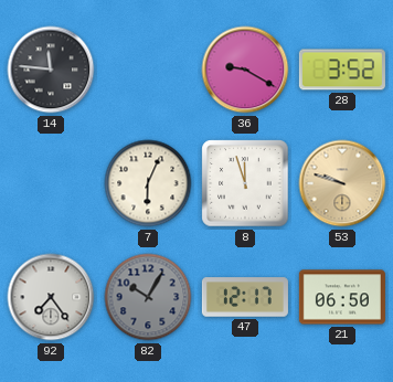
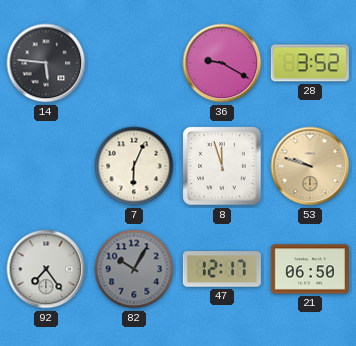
14: 11:46 -> 5:46
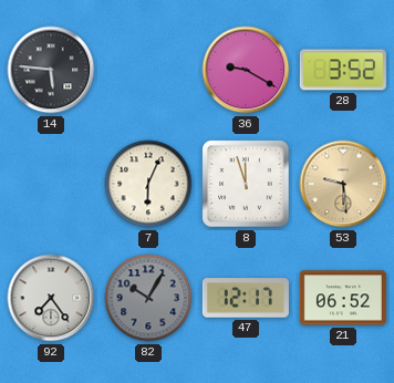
53: 9:48 -> 9:29
21: 06:50 -> 06:52
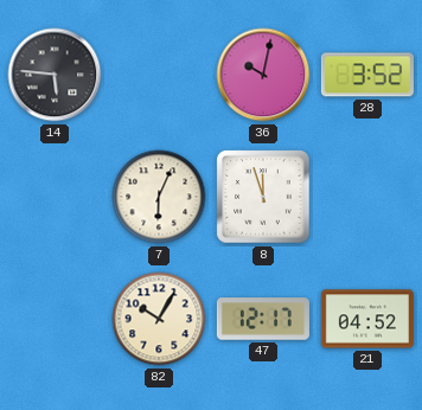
36: 9:20 -> 10:02
53: 9:29 -> none
92: 7:24 -> none
82 dial: grey -> cream
21: 06:52 -> 04:52
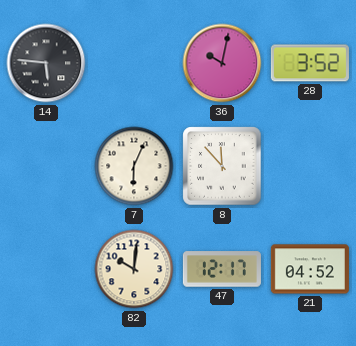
8: 11:57 -> 11:53
82: 10:05 -> 10:01
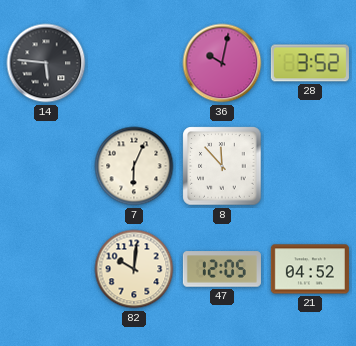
47: 12:17 -> 12:05
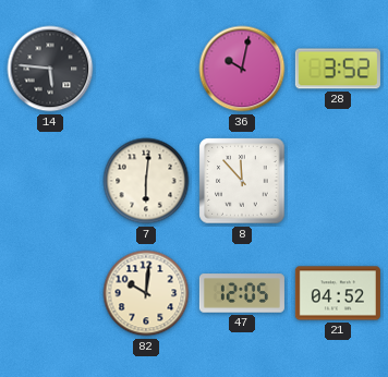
7: 6:04 -> 6:01
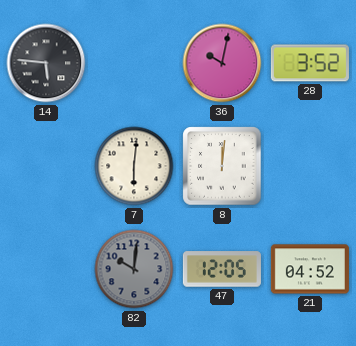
8: 11:53 -> 12:01
82 dial: cream -> grey
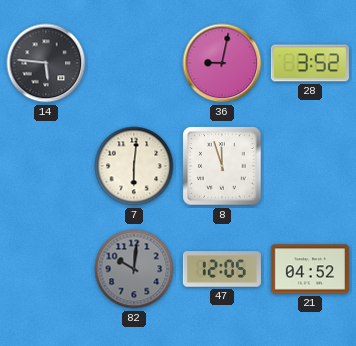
36: 10:02 -> 9:02
8: 12:01 -> 11:57
